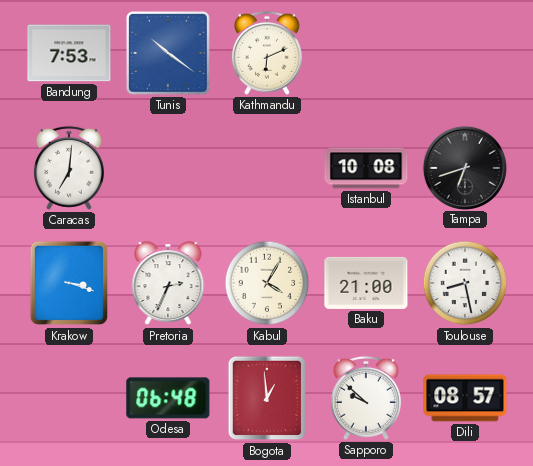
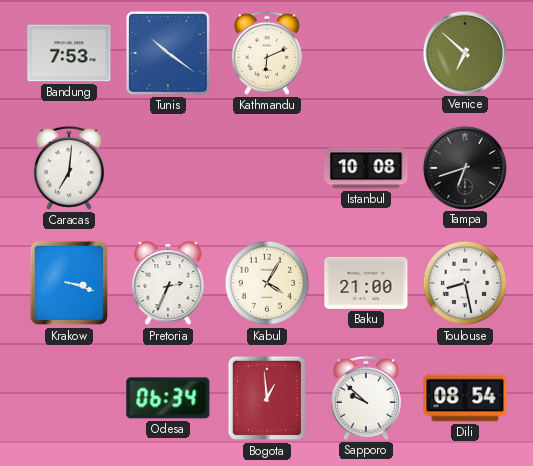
Venice: none -> 6:52
Odesa: 06:48 -> 06:34
Dili: 08:57 -> 08:54
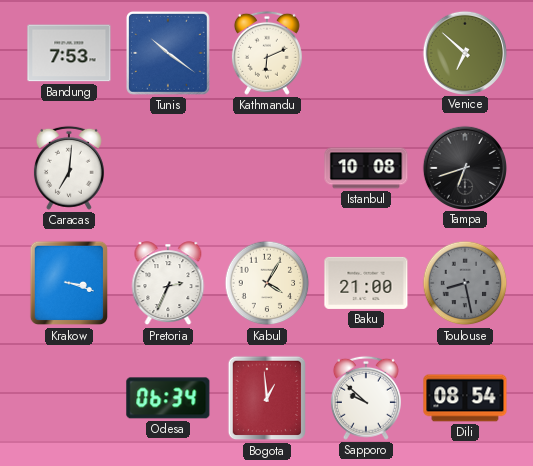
Toulouse dial: white -> grey
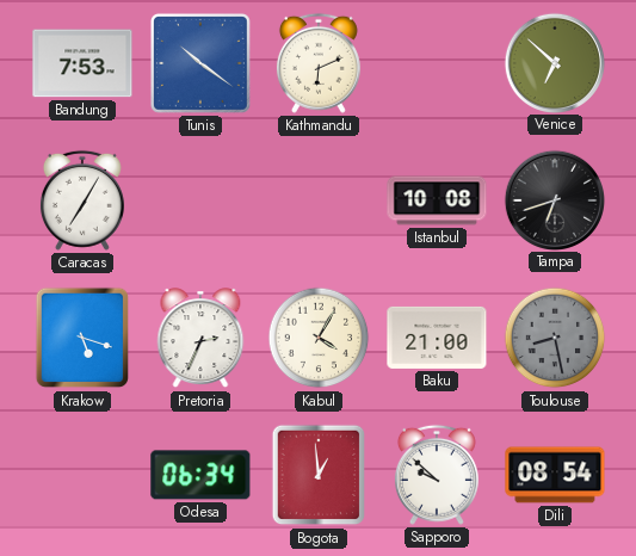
Caracas: 7:01 -> 7:05
Krakow: 3:18 -> 5:18
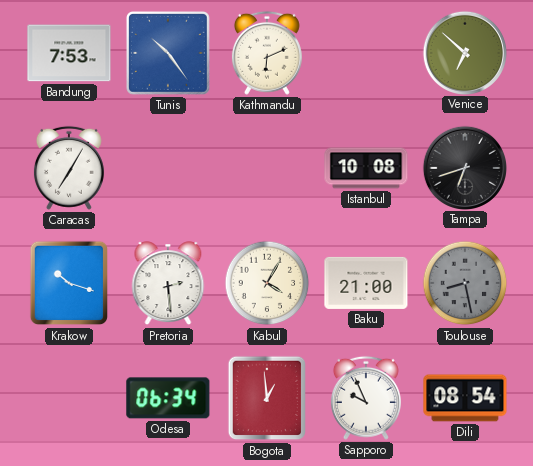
Tunis: 10:21 -> 10:24
Krakow: 5:18 -> 10:18
Pretoria: 2:34 -> 2:29
Sapporo: 9:52 -> 9:56
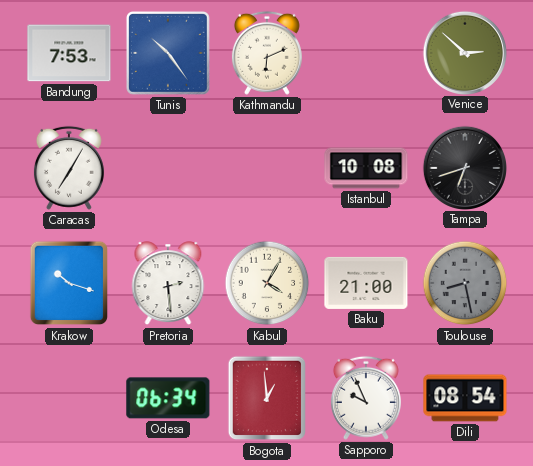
Venice: 6:52 -> 2:52
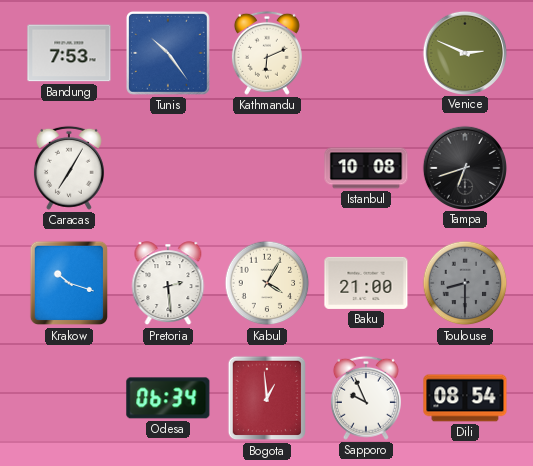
Venice: 2:52 -> 2:49
Toulouse: 8:28 -> 8:30
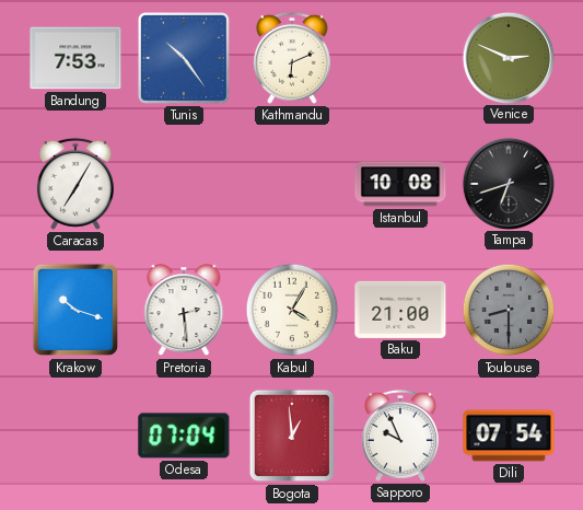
Odesa: 06:34 -> 07:04
Dili: 08:54 -> 07:54
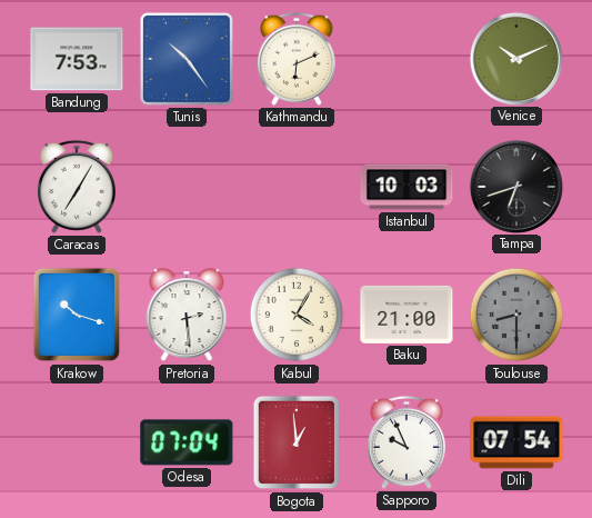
Venice: 2:49 -> 10:11
Istanbul: 10:08 -> 10:03
